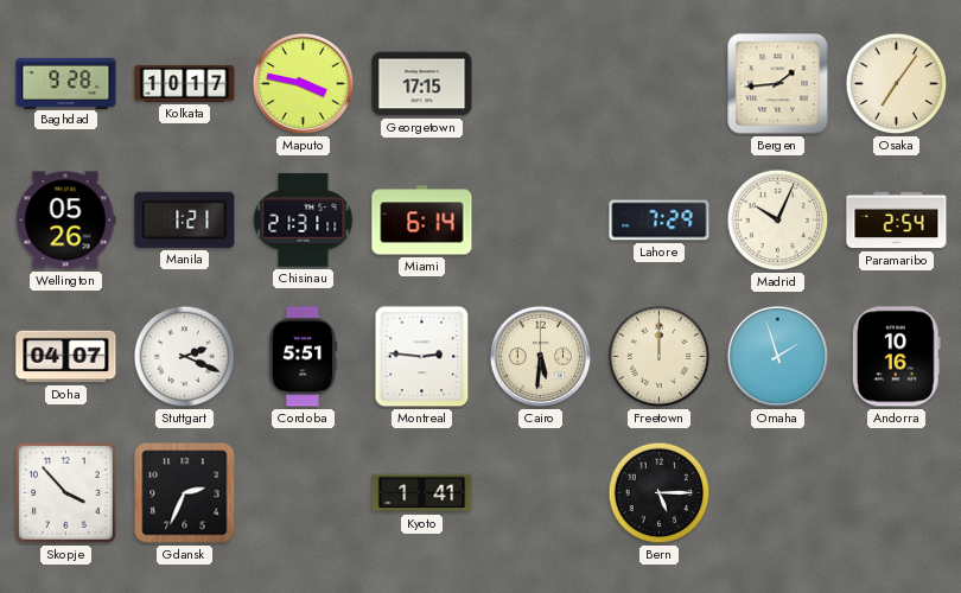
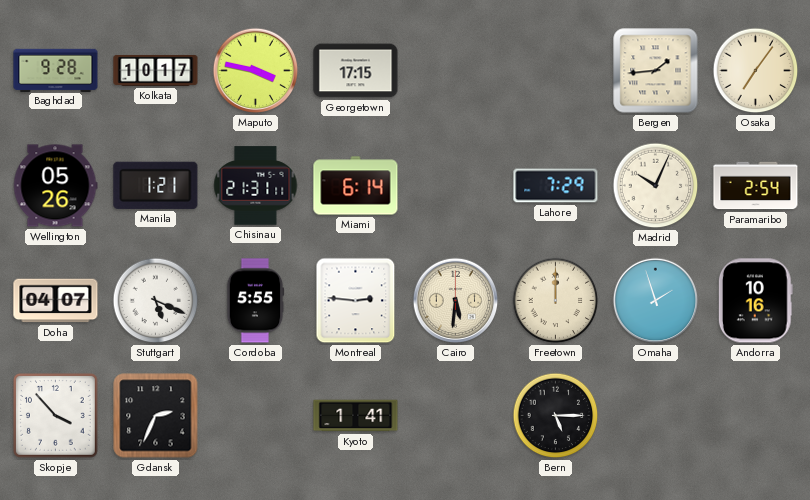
Stuttgart: 2:19 -> 5:19
Cordoba: 5:51 -> 5:55
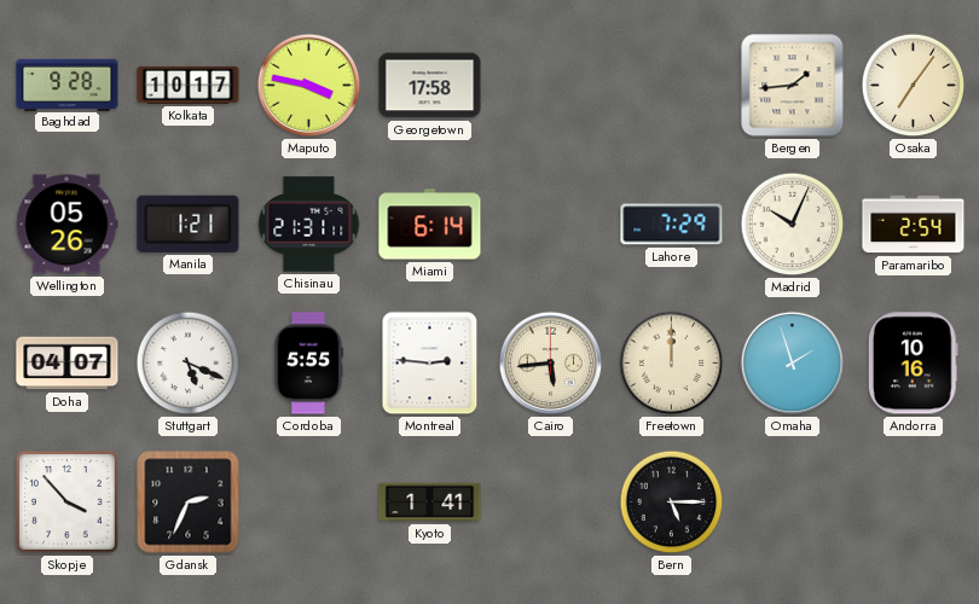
Georgetown: 17:15 -> 17:58
Cairo: 5:31 -> 5:44
